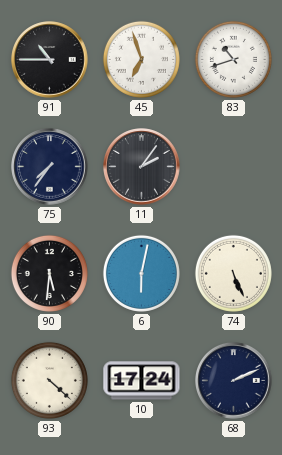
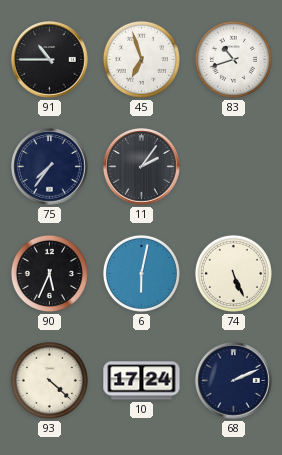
90: 5:31 -> 5:34
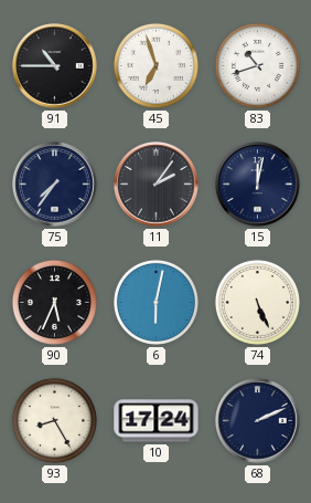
15: none -> 12:02
93: 4:22 -> 8:25
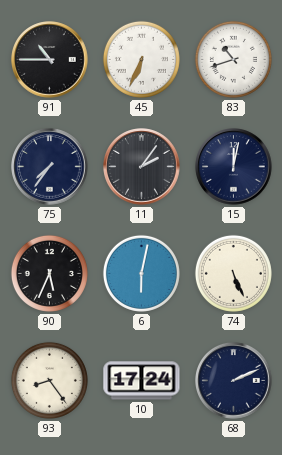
45: 6:57 -> 6:34
93: 8:25 -> 8:24
